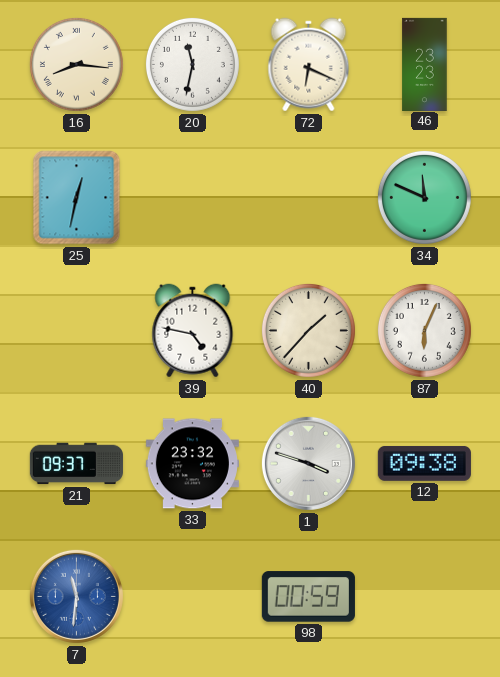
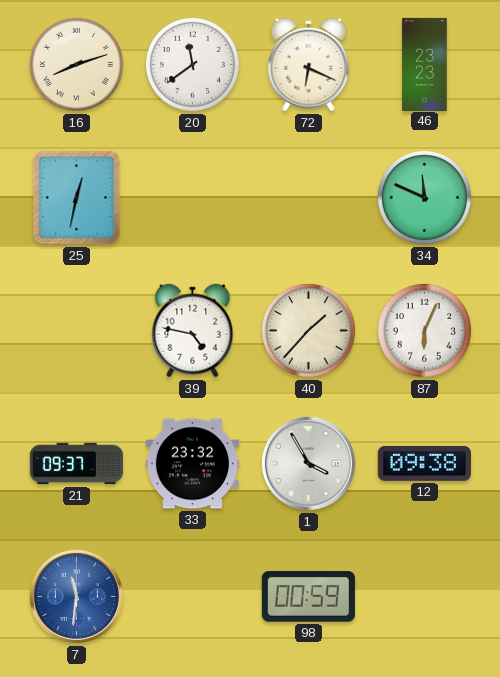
16: 8:16 -> 8:12
20: 11:32 -> 11:39
1: 3:48 -> 3:55
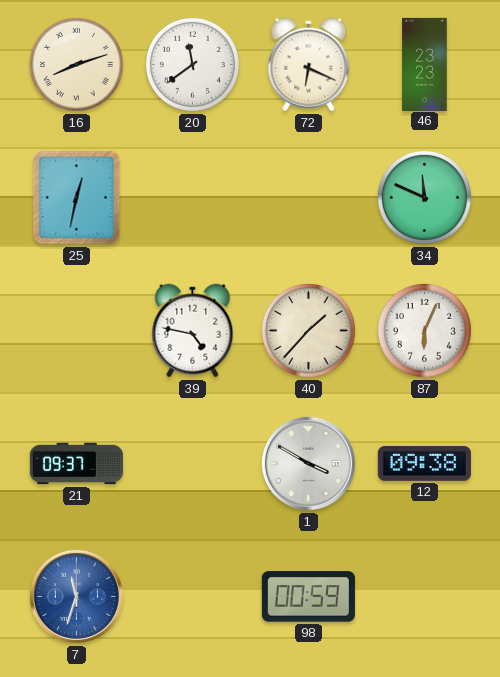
33: 23:32 -> none
1: 3:55 -> 3:50
7: 11:31 -> 11:33
